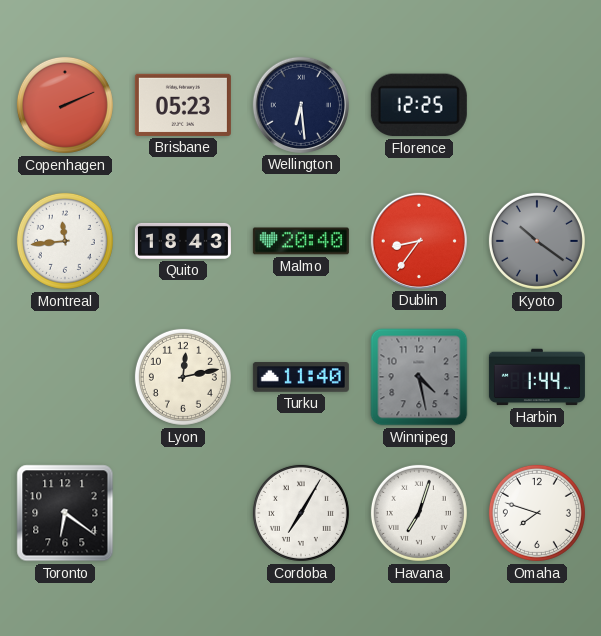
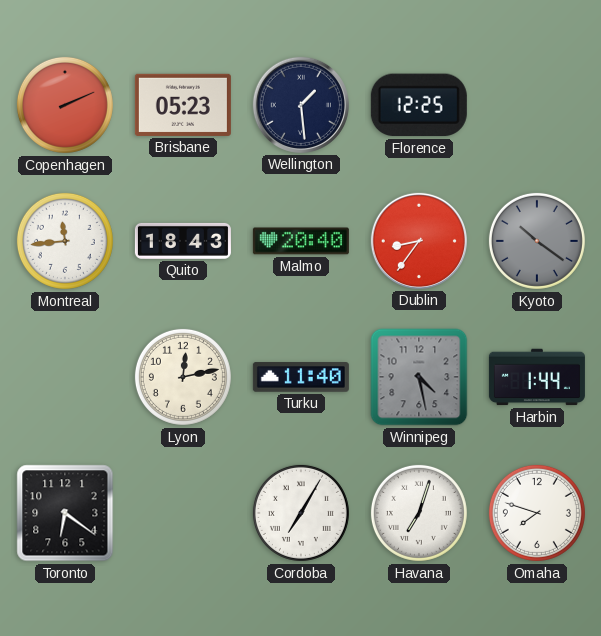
Wellington: 6:29 -> 1:29
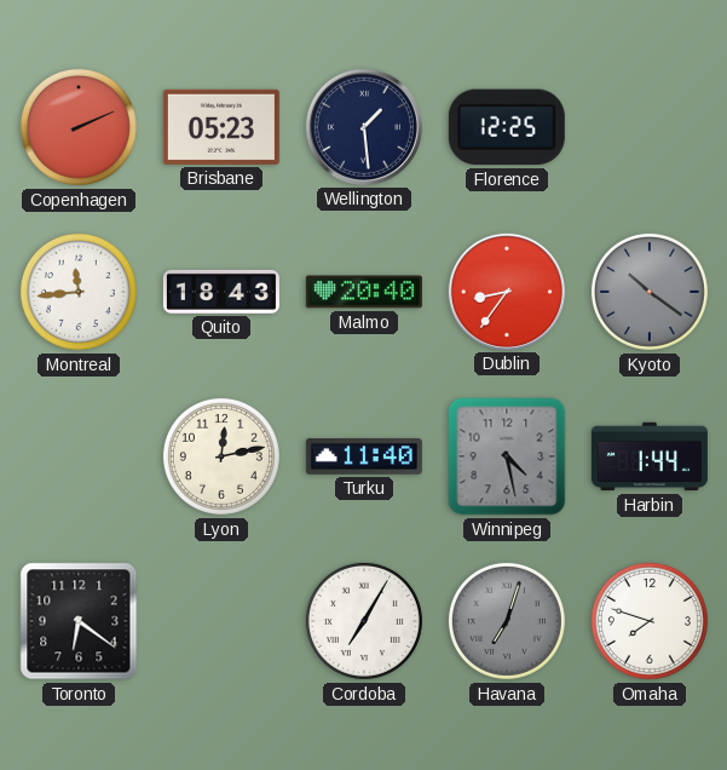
Havana dial: white -> grey
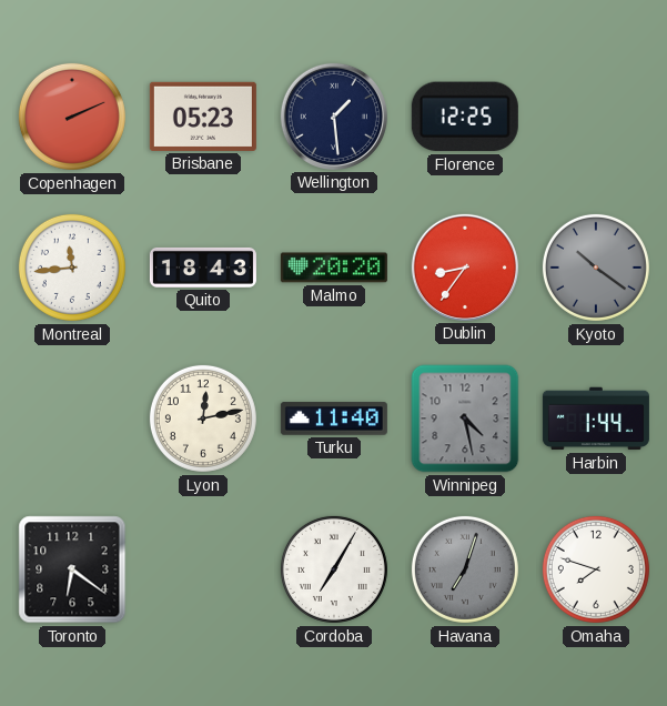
Malmo: 20:40 -> 20:20
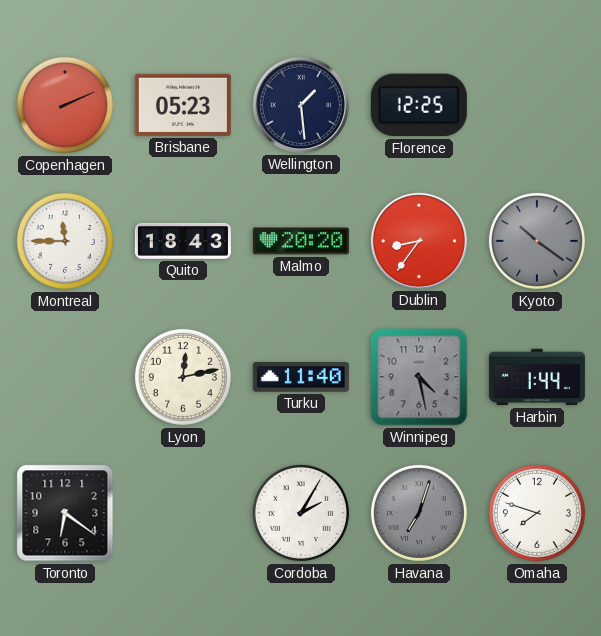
Montreal: 11:44 -> 11:45
Cordoba: 7:05 -> 2:05
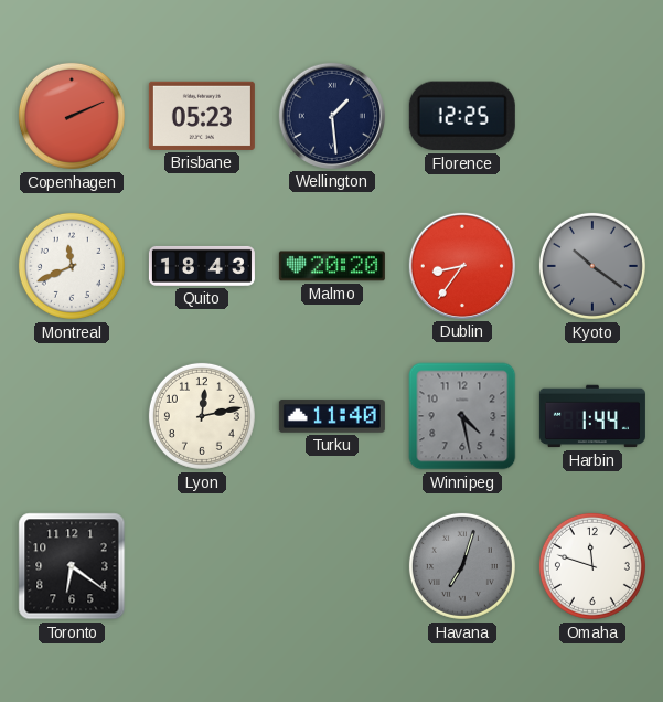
Montreal: 11:45 -> 11:41
Cordoba: 2:05 -> none
Omaha: 7:48 -> 11:48
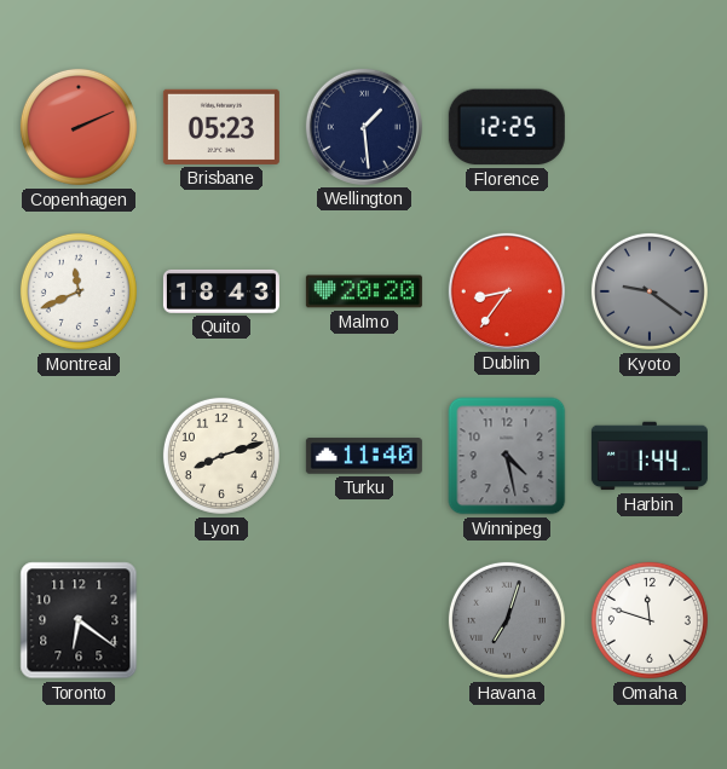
Kyoto: 10:21 -> 9:21
Lyon: 12:13 -> 8:12
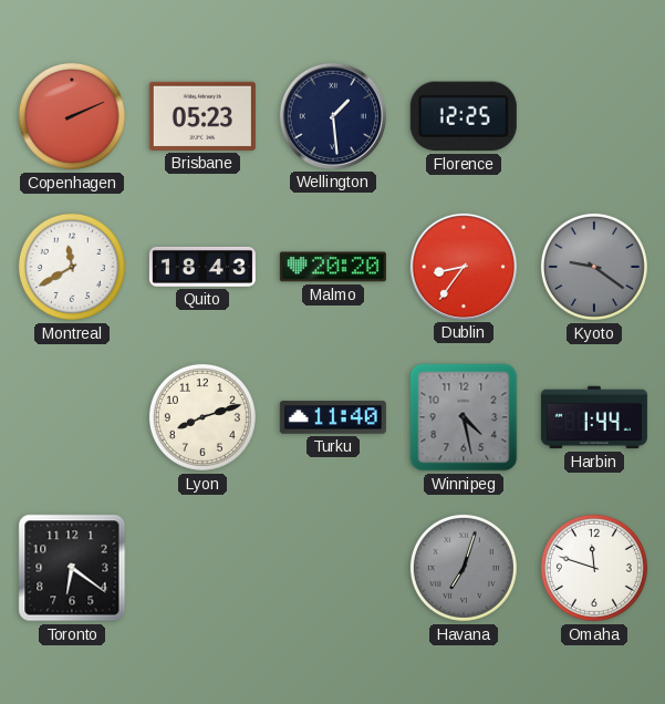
Montreal: 11:41 -> 11:40
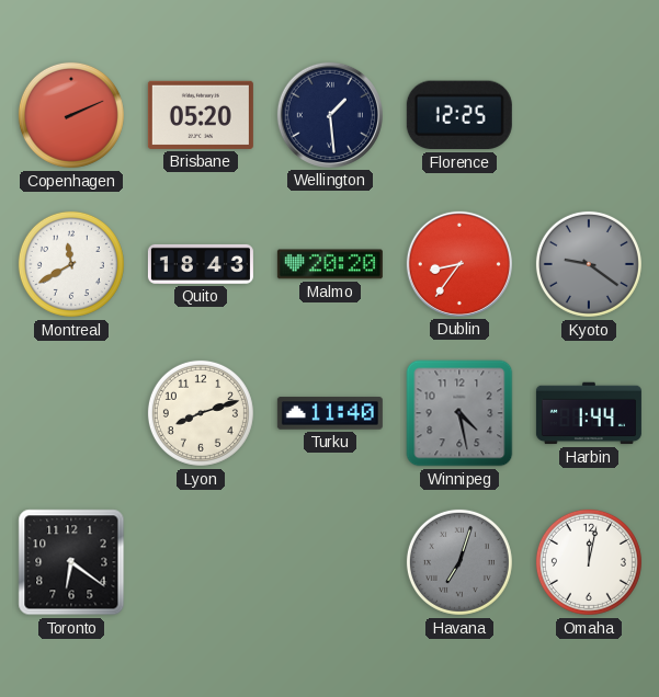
Brisbane: 05:23 -> 05:20
Omaha: 11:48 -> 12:02
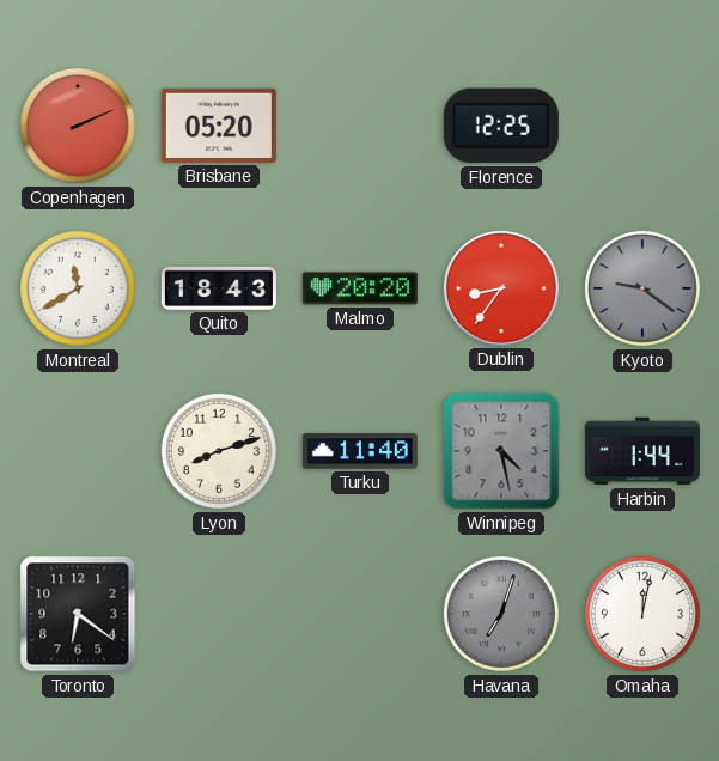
Wellington: 1:29 -> none
